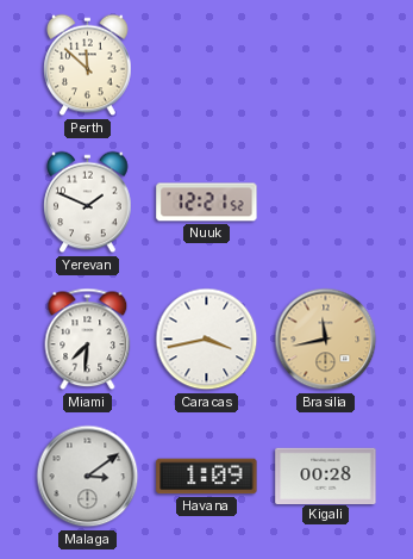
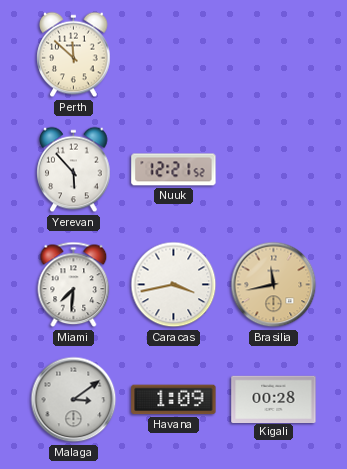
Yerevan: 1:49 -> 5:53
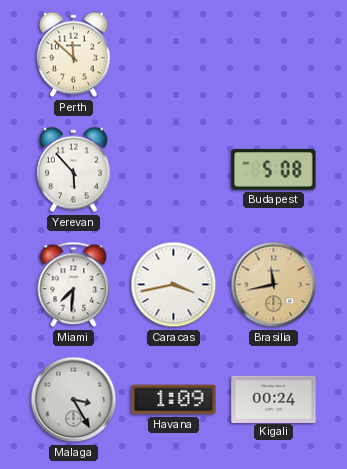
Nuuk: 12:21 -> none
Budapest: none -> 5:08
Malaga: 3:09 -> 3:25
Kigali: 00:28 -> 00:24
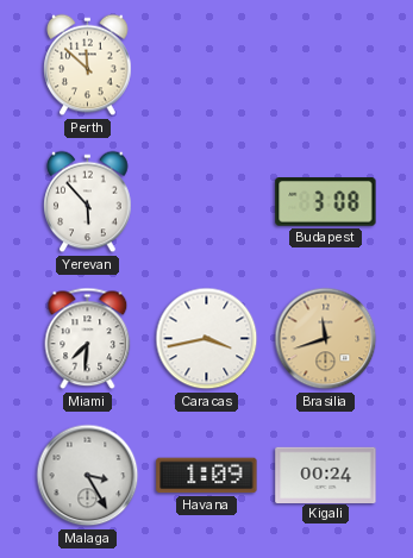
Budapest: 5:08 -> 3:08
Brasilia: 11:43 -> 11:42
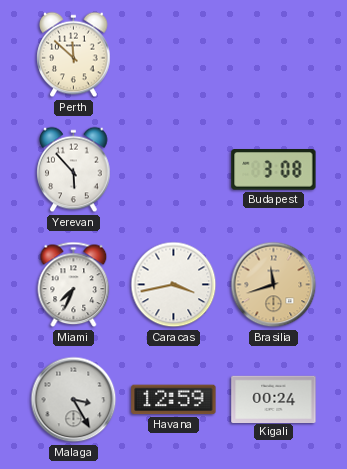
Miami: 7:31 -> 7:34
Havana: 1:09 -> 12:59
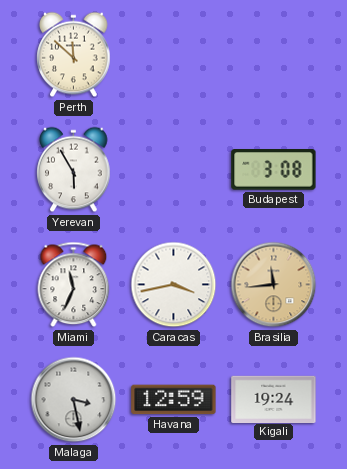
Yerevan: 5:53 -> 5:55
Miami: 7:34 -> 11:34
Brasilia: 11:42 -> 11:44
Malaga: 3:25 -> 3:28
Kigali: 00:24 -> 19:24
